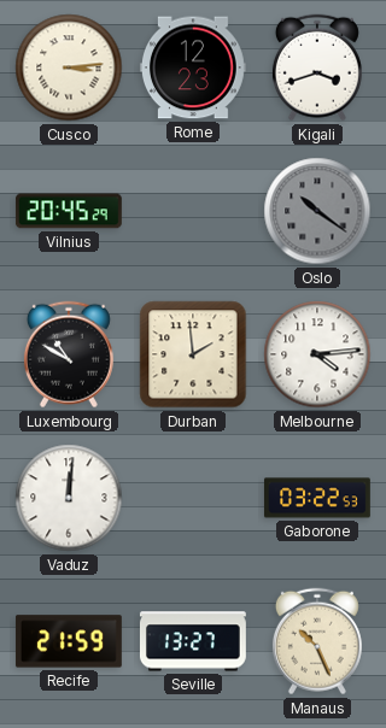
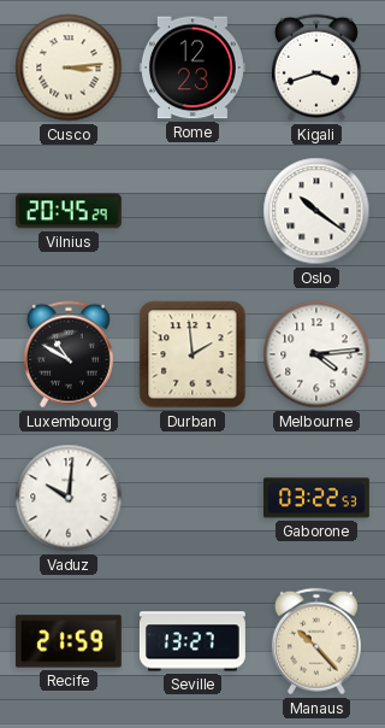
Oslo dial: grey -> white
Vaduz: 12:01 -> 10:01
Manaus: 10:26 -> 10:23
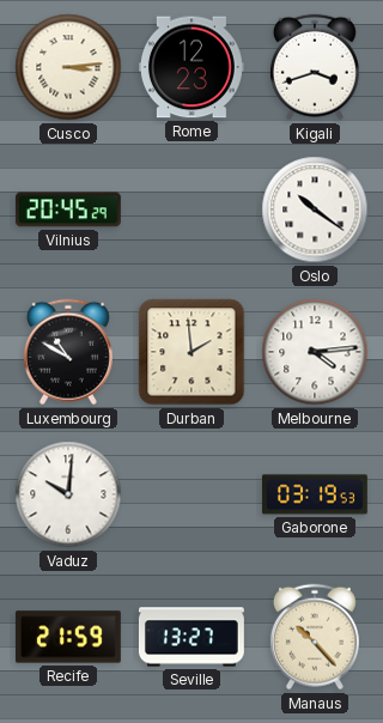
Gaborone: 03:22 -> 03:19
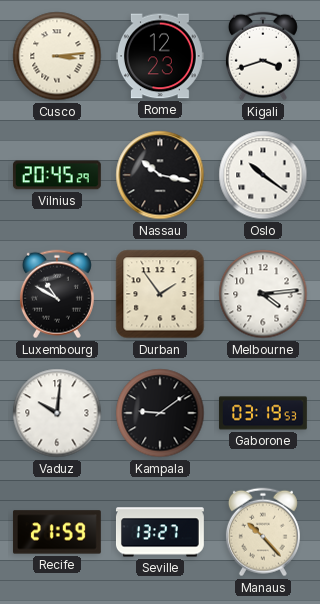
Nassau: none -> 10:17
Durban: 1:59 -> 1:54
Kampala: none -> 9:09
